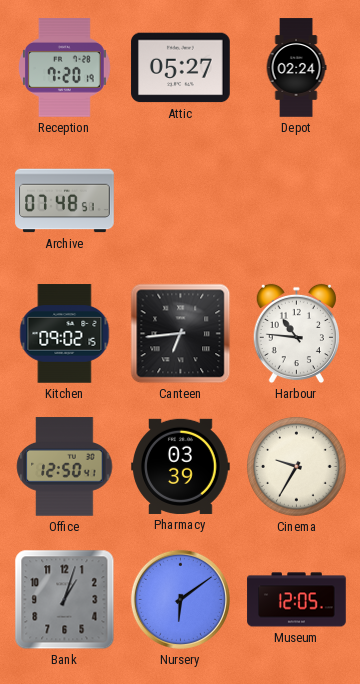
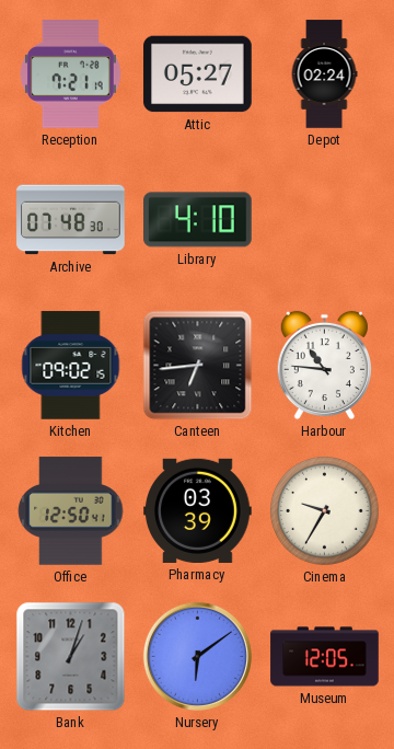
Reception: 7:20 -> 7:21
Archive: 07:48:51 -> 07:48:30
Library: none -> 4:10
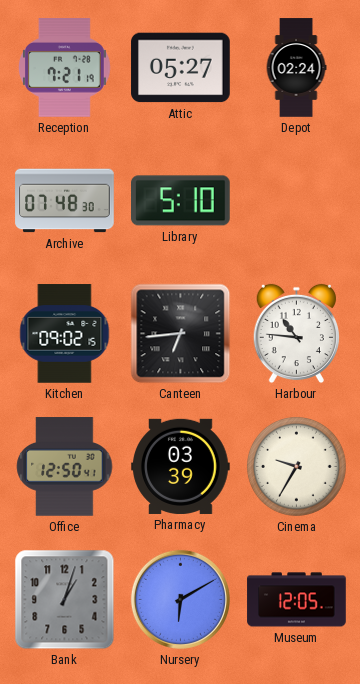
Library: 4:10 -> 5:10
Nursery: 6:09 -> 6:10
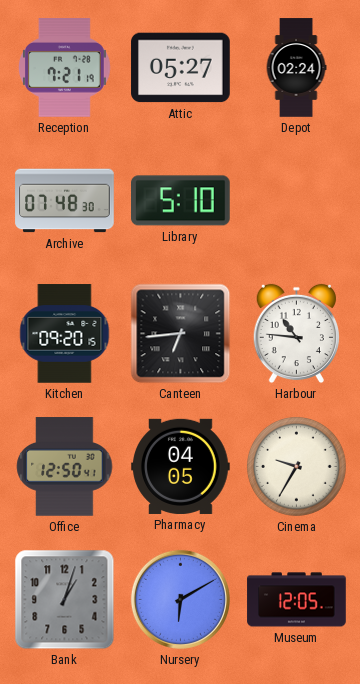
Kitchen: 09:02 -> 09:20
Pharmacy: 03:39 -> 04:05
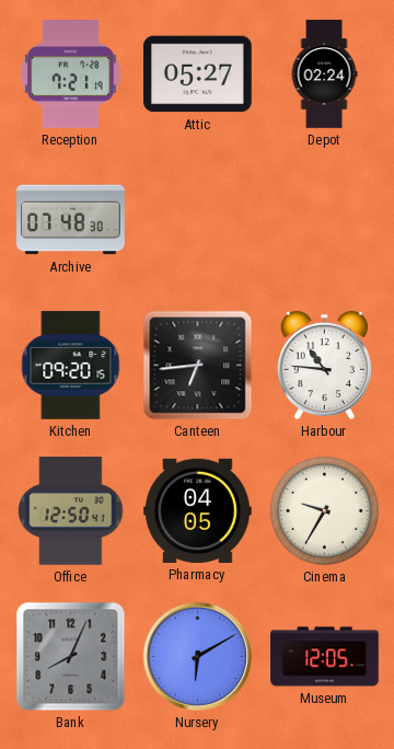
Library: 5:10 -> none
Bank: 1:03 -> 8:04
